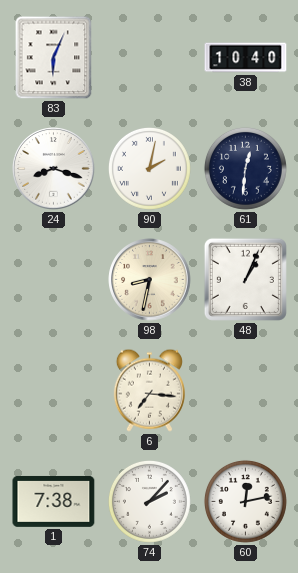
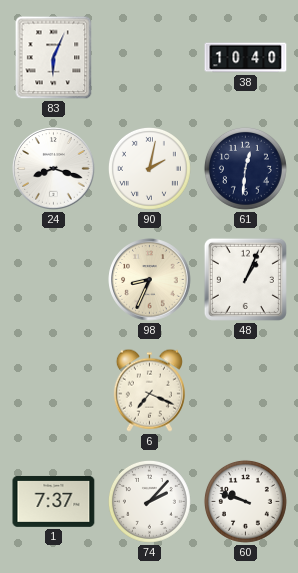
98: 8:32 -> 8:34
6: 7:16 -> 7:19
1: 7:38 -> 7:37
60: 12:13 -> 9:48
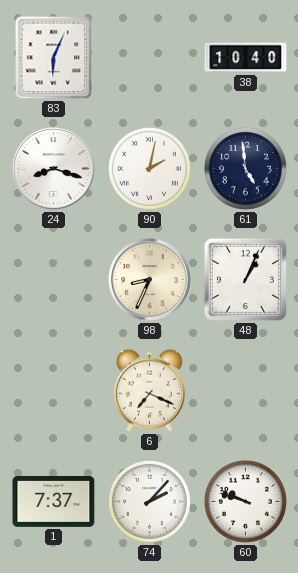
61: 12:31 -> 4:59
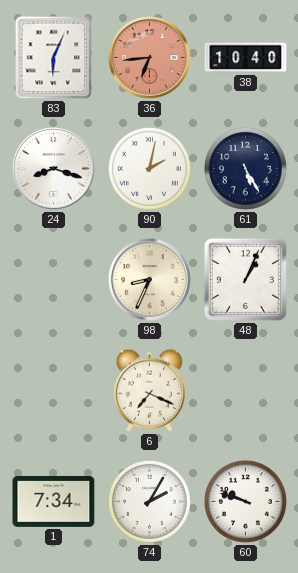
36: none -> 6:44
61: 4:59 -> 5:25
1: 7:37 -> 7:34
74: 2:07 -> 2:05
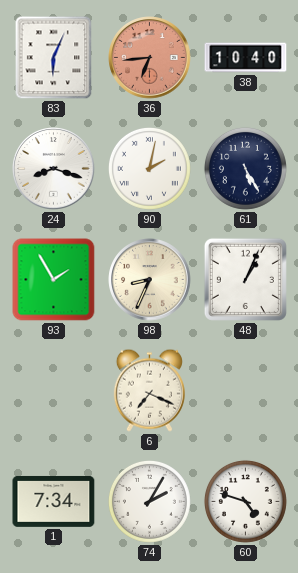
93: none -> 1:55
60: 9:48 -> 4:48
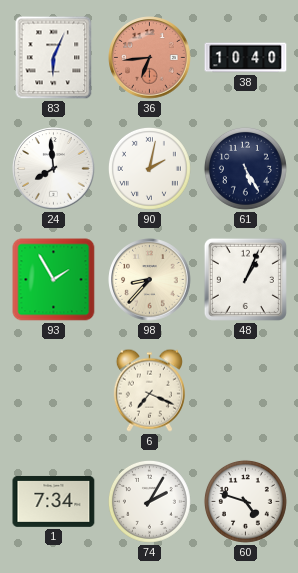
24: 8:18 -> 7:59
98: 8:34 -> 8:37
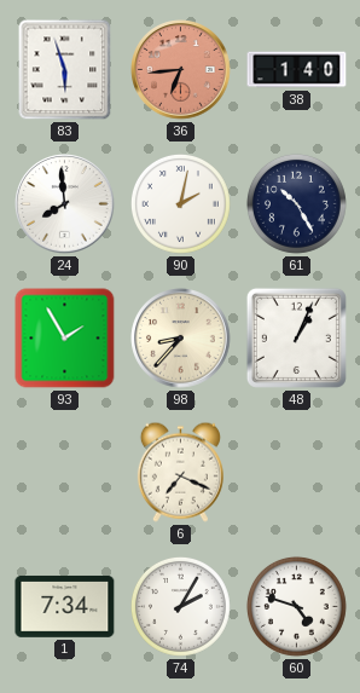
83: 6:04 -> 5:57
38: 10:40 -> 1:40
61: 5:25 -> 10:25
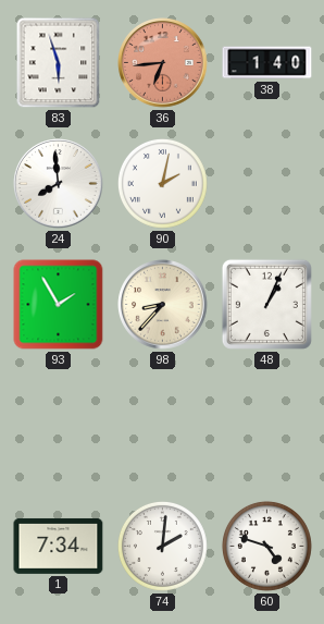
61: 10:25 -> none
6: 7:19 -> none
74: 2:05 -> 2:01
